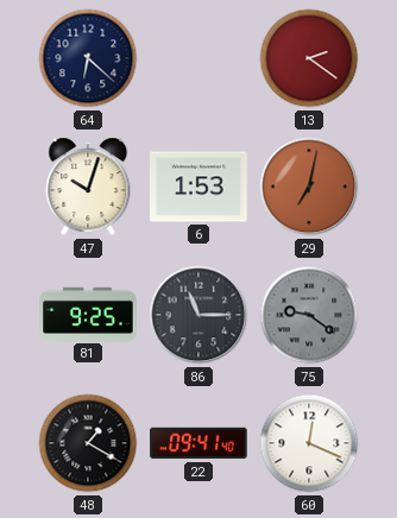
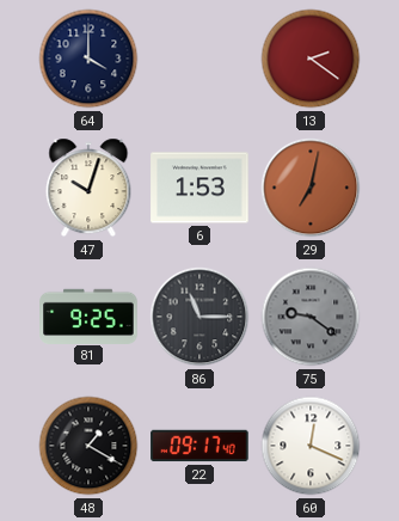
64: 6:22 -> 4:00
22: 09:41 -> 09:17
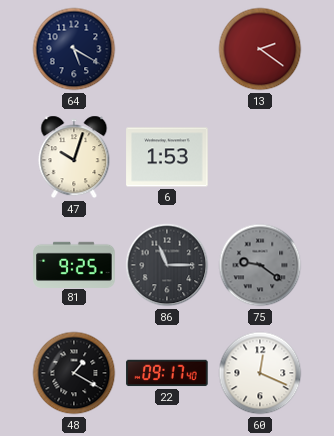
64: 4:00 -> 5:20
29: 7:02 -> none
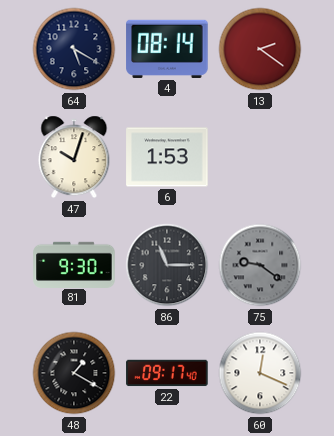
4: none -> 08:14
81: 9:25 -> 9:30
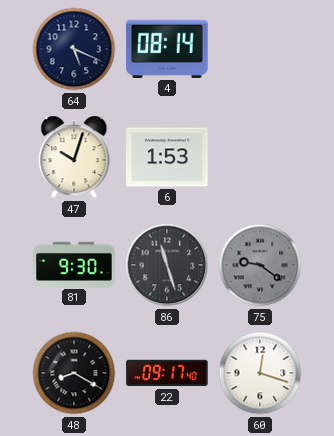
64: 5:20 -> 5:19
13: 2:21 -> none
86: 11:15 -> 11:27
48: 1:20 -> 8:20
60: 12:19 -> 12:18
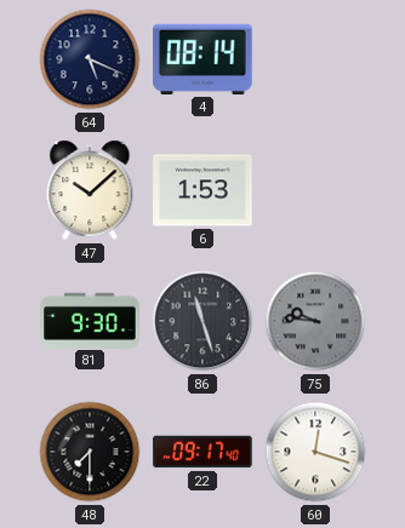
47: 10:03 -> 10:08
75: 9:21 -> 9:46
48: 8:20 -> 7:30
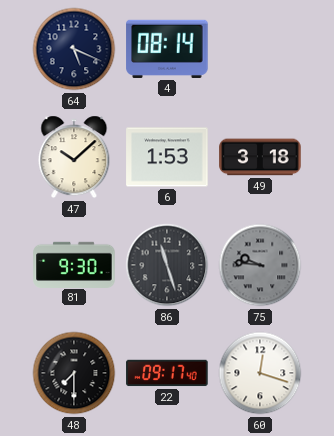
49: none -> 3:18
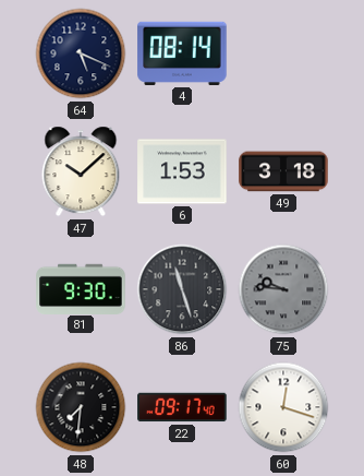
48: 7:30 -> 7:31
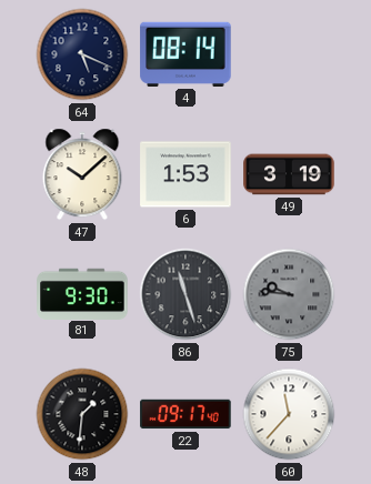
49: 3:18 -> 3:19
48: 7:31 -> 1:31
60: 12:18 -> 11:37
